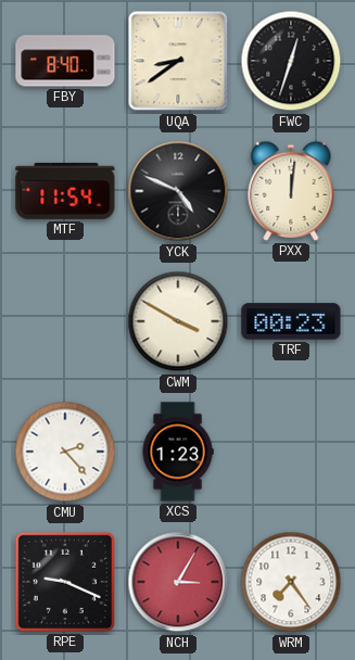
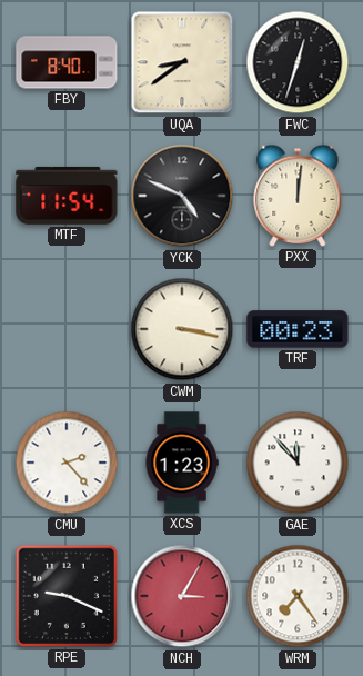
CWM: 3:50 -> 3:17
GAE: none -> 11:53
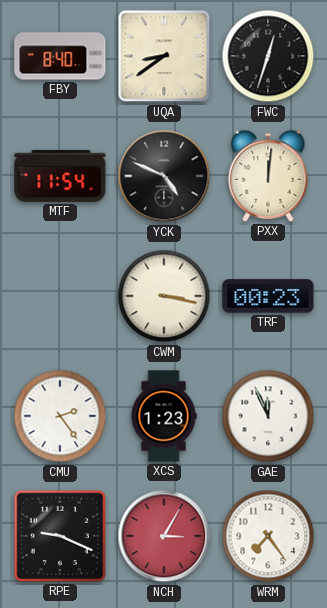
CMU: 2:23 -> 2:24
GAE: 11:53 -> 11:56
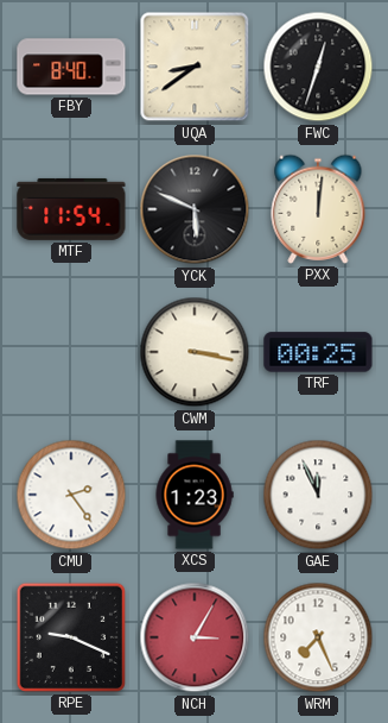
YCK: 4:49 -> 5:49
TRF: 00:23 -> 00:25
WRM: 7:24 -> 7:26
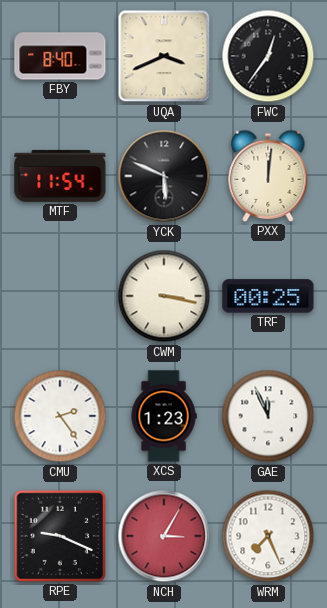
UQA: 8:39 -> 3:41
FWC: 12:33 -> 12:36
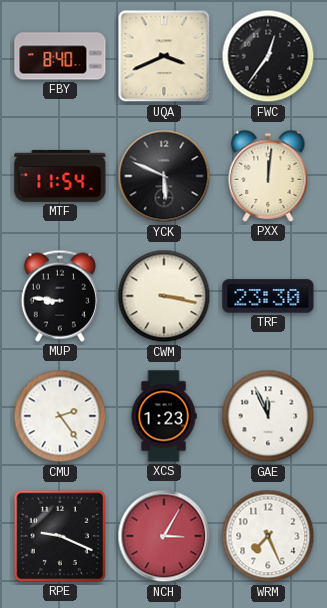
MUP: none -> 8:46
TRF: 00:25 -> 23:30
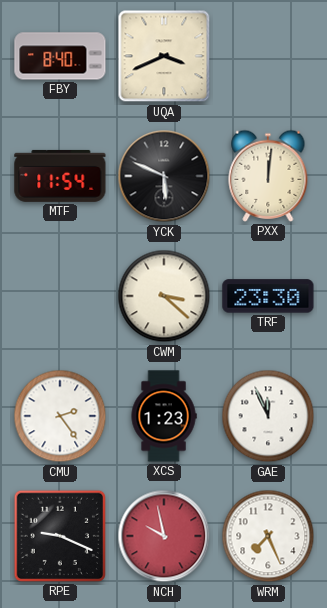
FWC: 12:36 -> none
MUP: 8:46 -> none
CWM: 3:17 -> 3:22
NCH: 3:05 -> 9:58
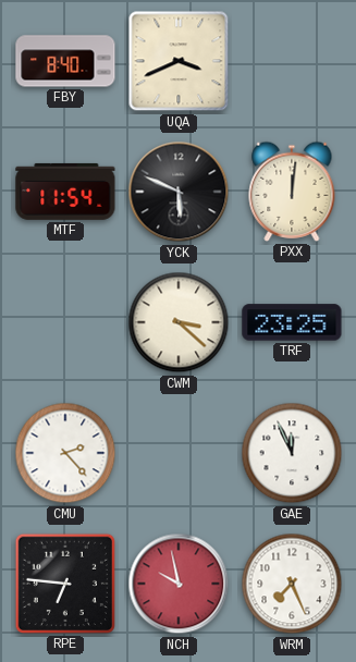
TRF: 23:30 -> 23:25
CMU: 2:24 -> 2:23
XCS: 1:23 -> none
RPE: 9:19 -> 6:46
